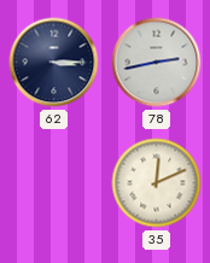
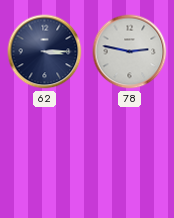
78: 2:43 -> 2:47
35: 12:11 -> none
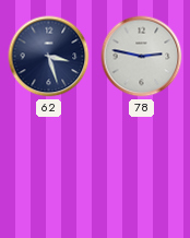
62: 3:15 -> 3:27
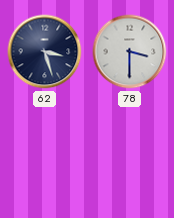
78: 2:47 -> 3:30
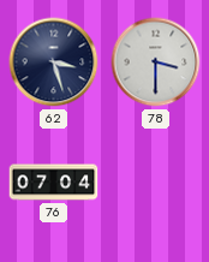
76: none -> 07:04
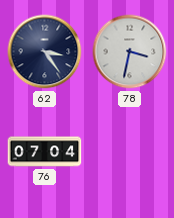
62: 3:27 -> 3:24
78: 3:30 -> 3:32
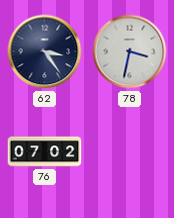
76: 07:04 -> 07:02
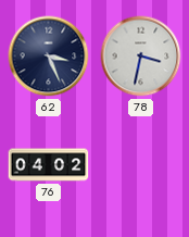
62: 3:24 -> 3:26
76: 07:02 -> 04:02
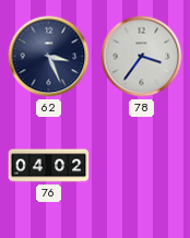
78: 3:32 -> 3:36
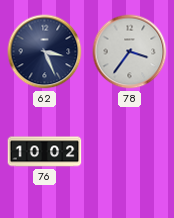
76: 04:02 -> 10:02
